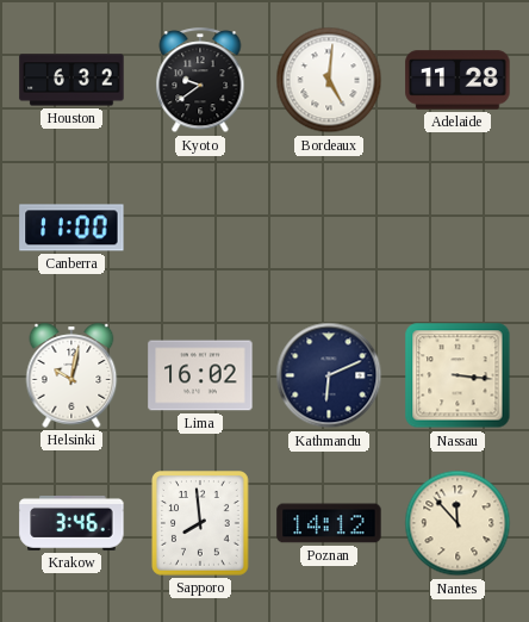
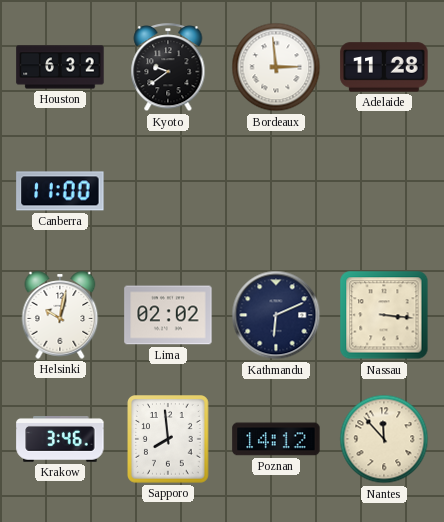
Bordeaux: 5:01 -> 2:59
Lima: 16:02 -> 02:02
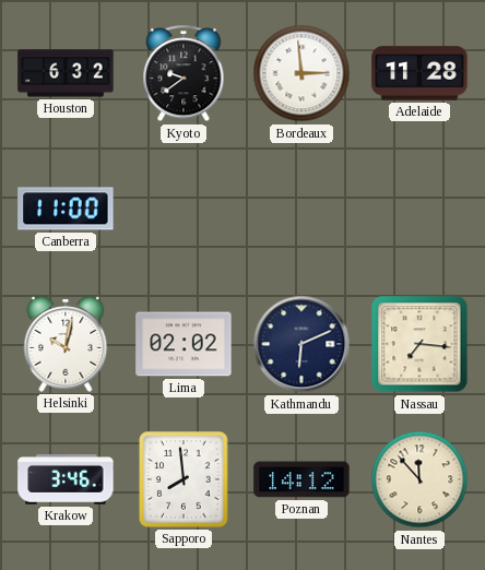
Nassau: 3:16 -> 7:16
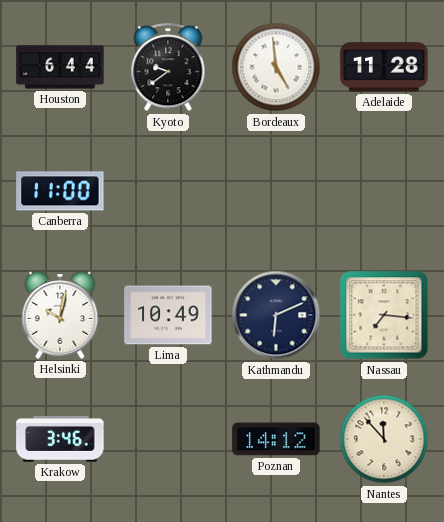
Houston: 6:32 -> 6:44
Bordeaux: 2:59 -> 4:59
Lima: 02:02 -> 10:49
Sapporo: 7:59 -> none
